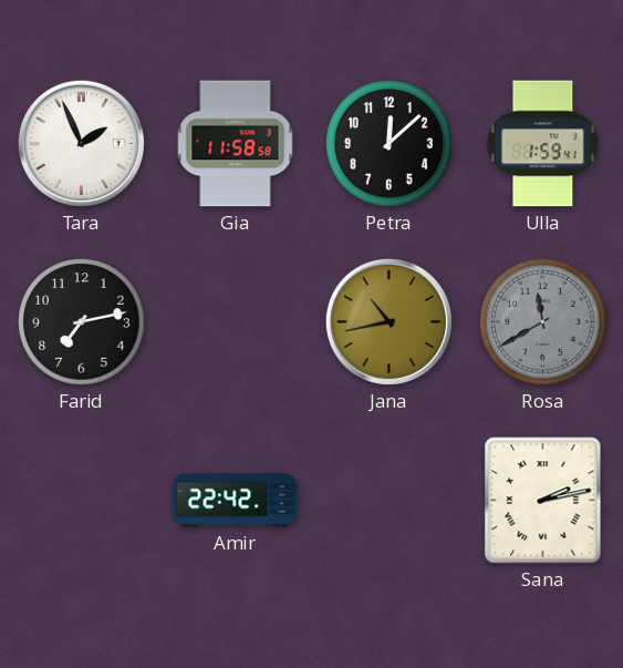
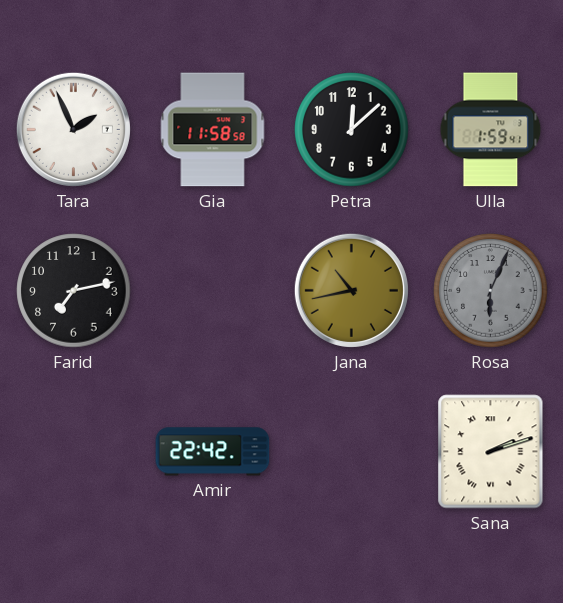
Rosa: 11:40 -> 6:04
Sana: 2:13 -> 2:12
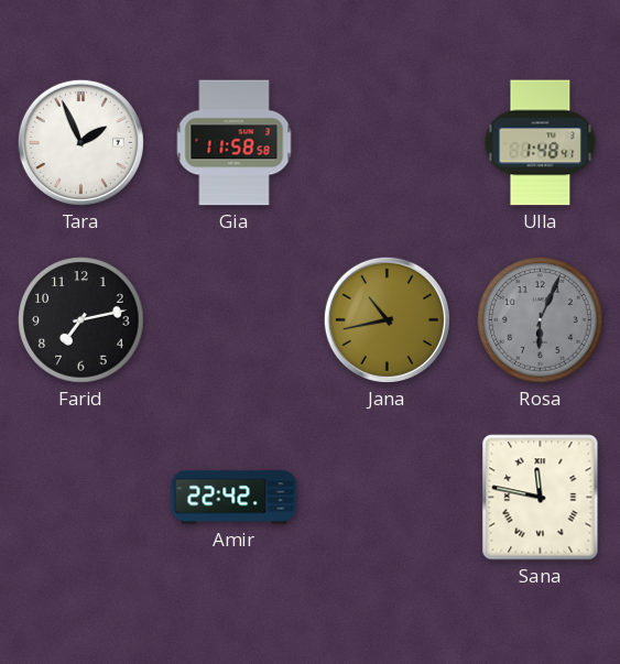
Petra: 12:08 -> none
Ulla: 1:59 -> 1:48
Sana: 2:12 -> 11:47
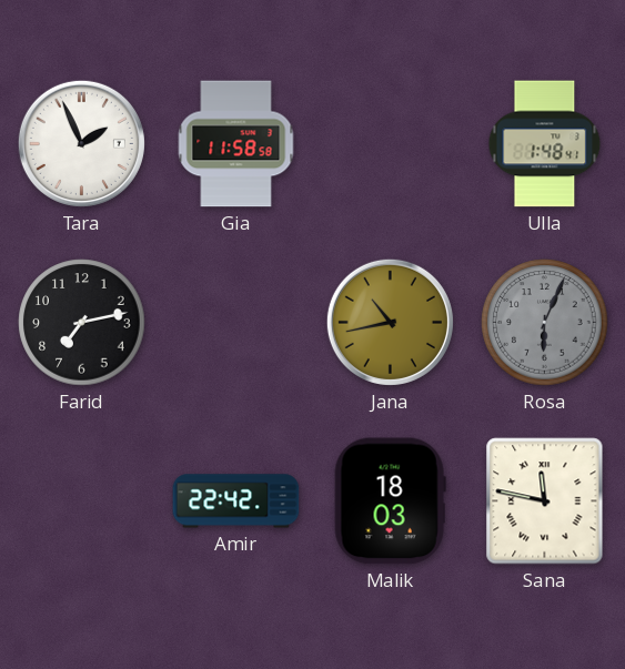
Malik: none -> 18:03
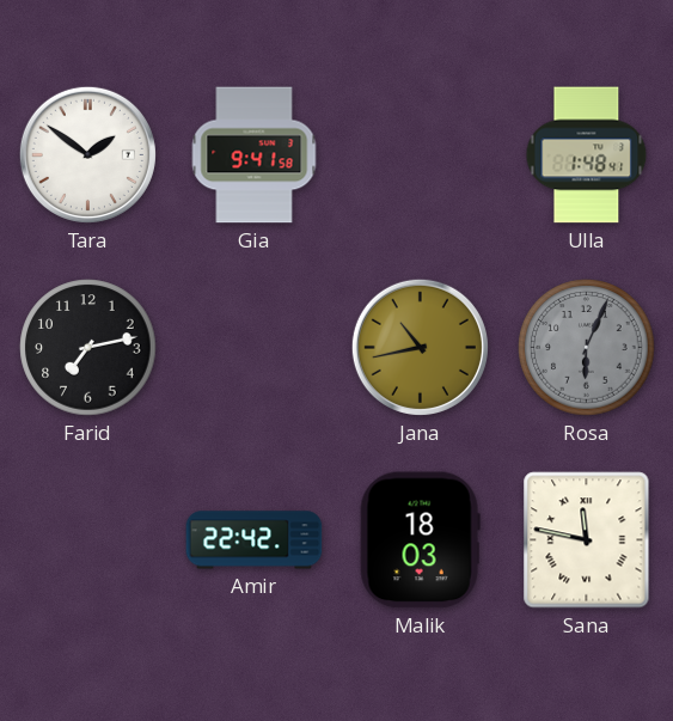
Tara: 1:56 -> 1:51
Gia: 11:58 -> 9:41
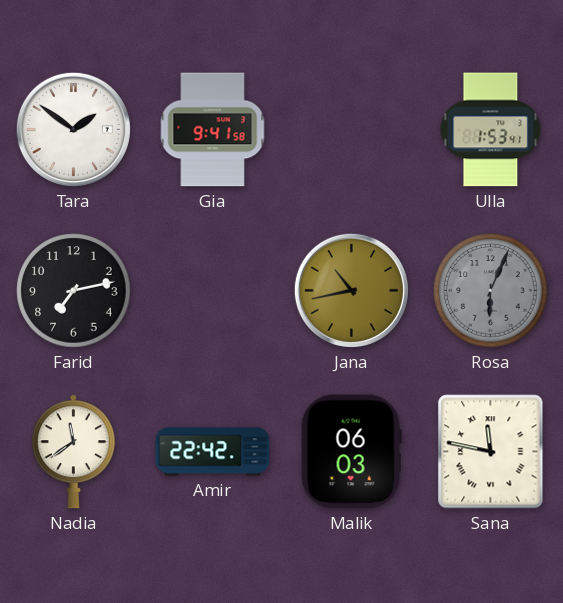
Ulla: 1:48 -> 1:53
Nadia: none -> 11:39
Malik: 18:03 -> 06:03
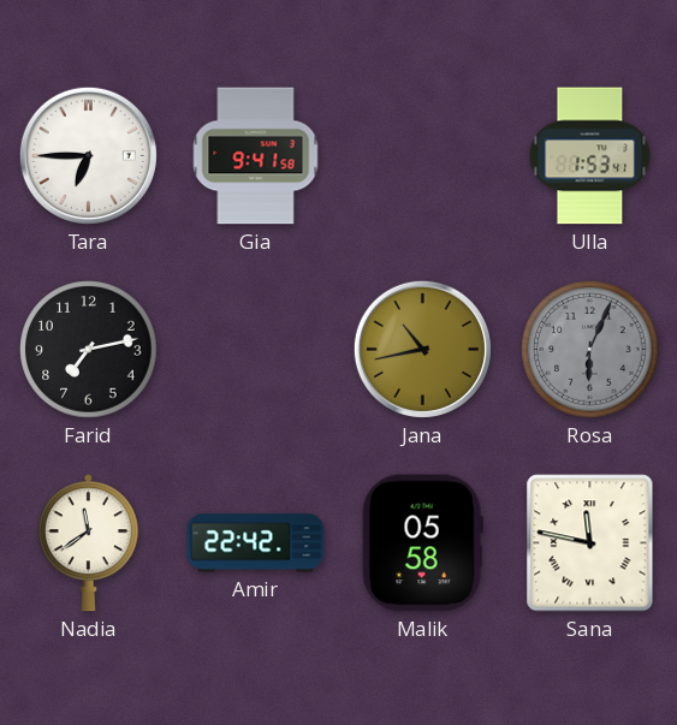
Tara: 1:51 -> 6:45
Malik: 06:03 -> 05:58
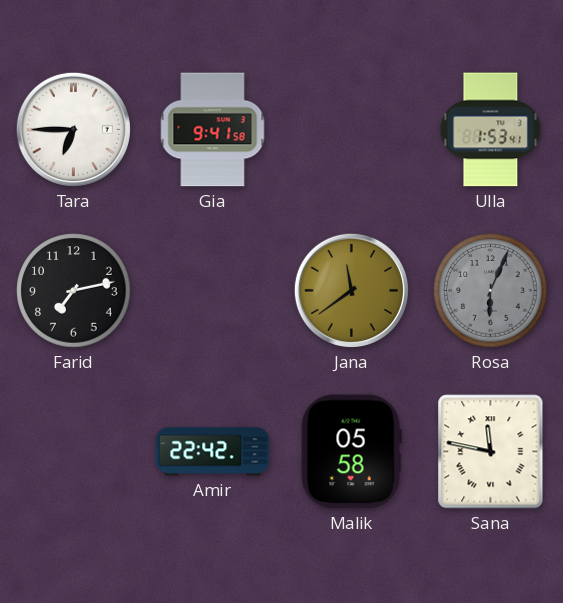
Jana: 10:43 -> 11:39
Nadia: 11:39 -> none
